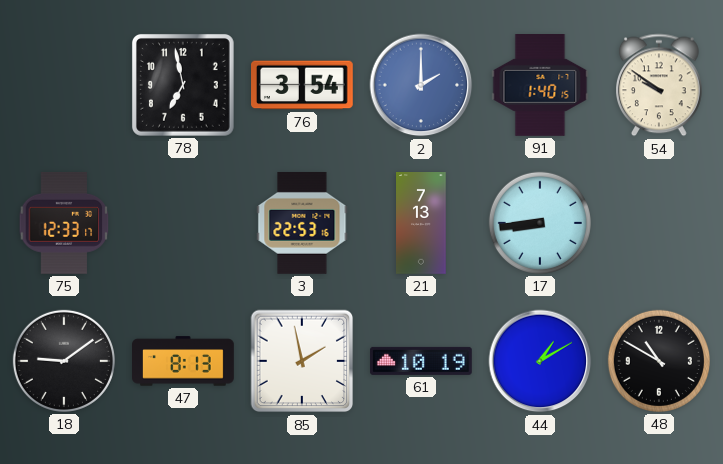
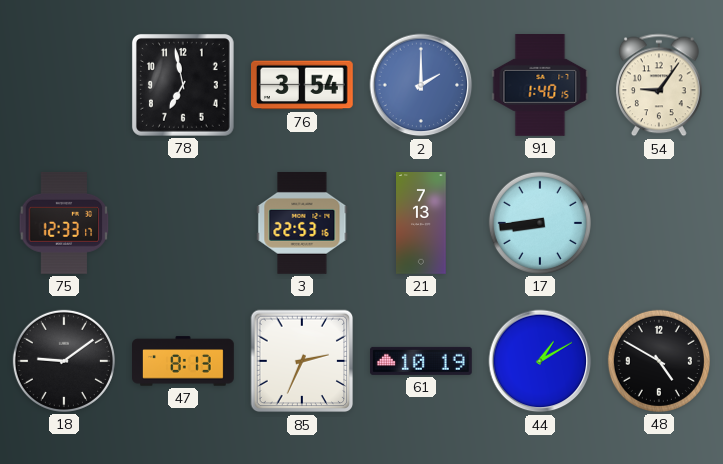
54: 9:51 -> 9:06
85: 1:58 -> 2:34
48: 10:50 -> 4:50
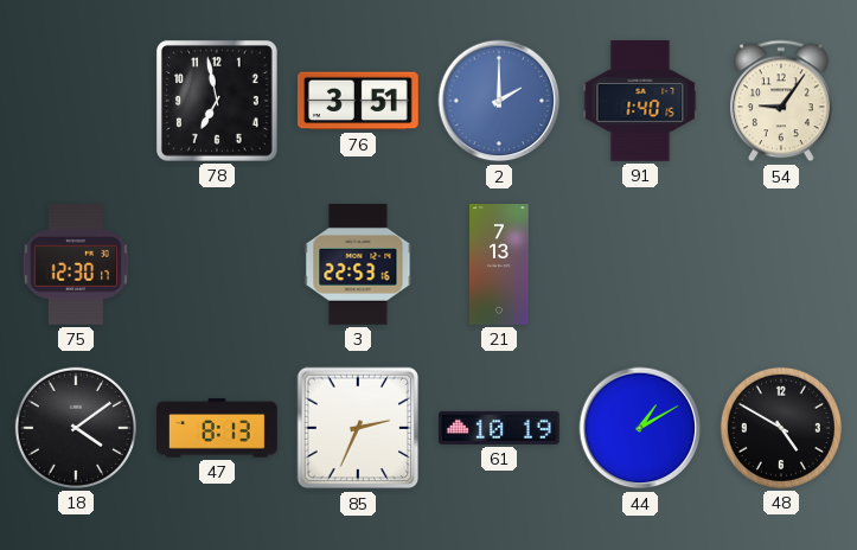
76: 3:54 -> 3:51
75: 12:33 -> 12:30
17: 8:44 -> none
18: 9:09 -> 4:09
